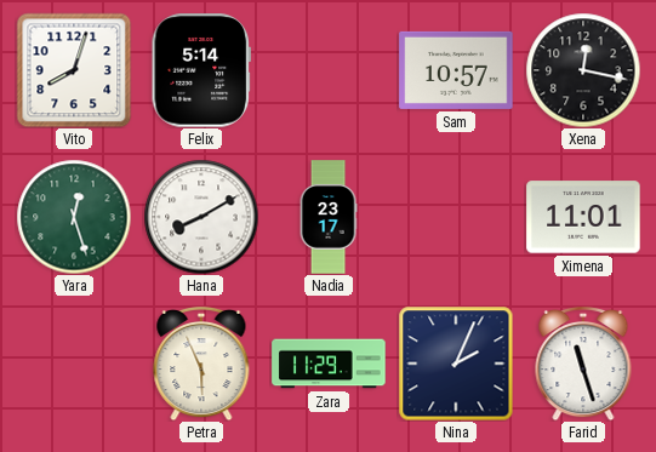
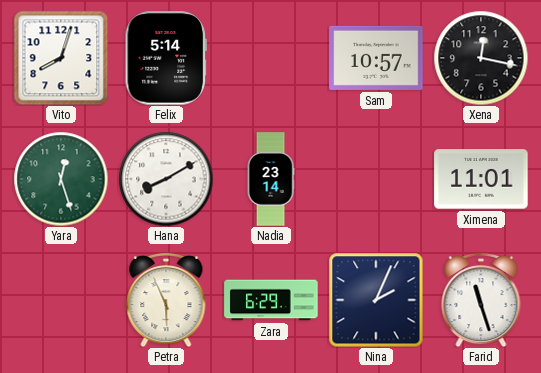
Nadia: 23:17 -> 23:14
Zara: 11:29 -> 6:29
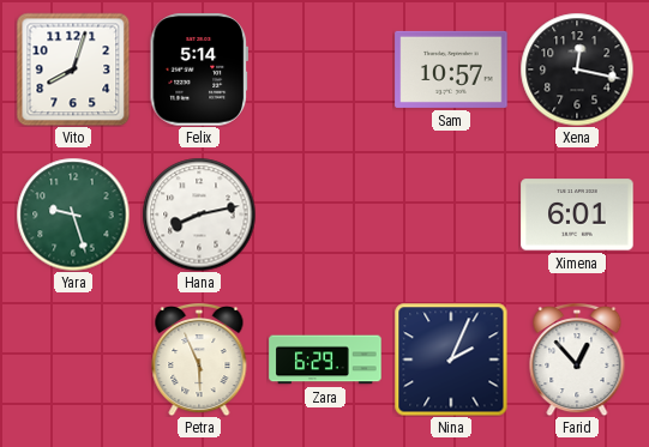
Yara: 12:27 -> 9:27
Hana: 8:10 -> 8:13
Nadia: 23:14 -> none
Ximena: 11:01 -> 6:01
Farid: 11:27 -> 12:53
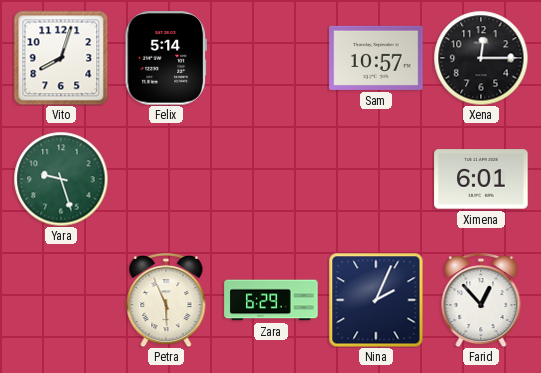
Xena: 12:17 -> 12:15
Hana: 8:13 -> none
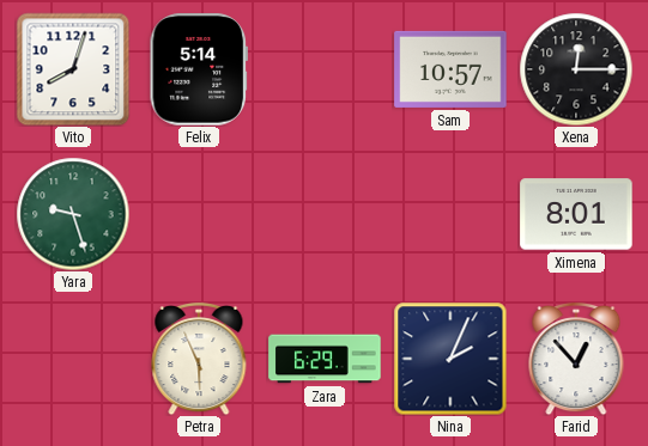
Ximena: 6:01 -> 8:01
